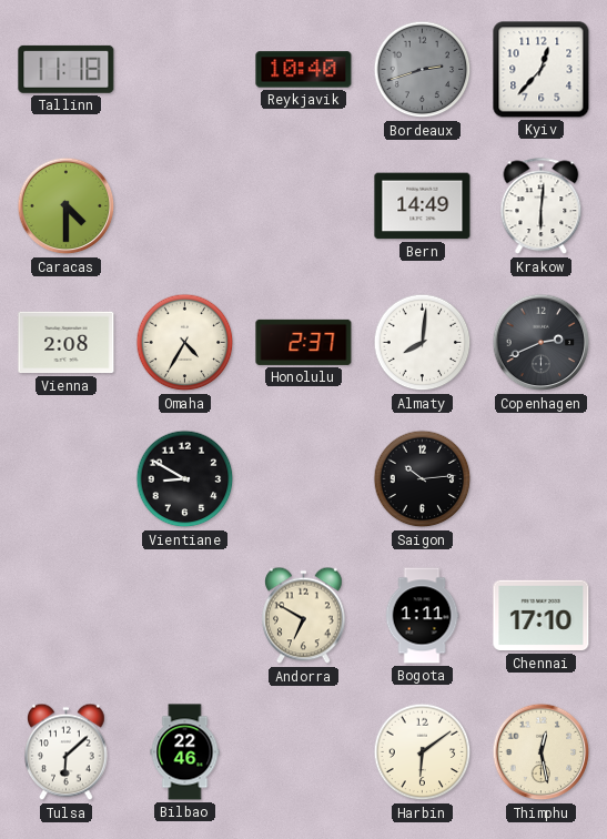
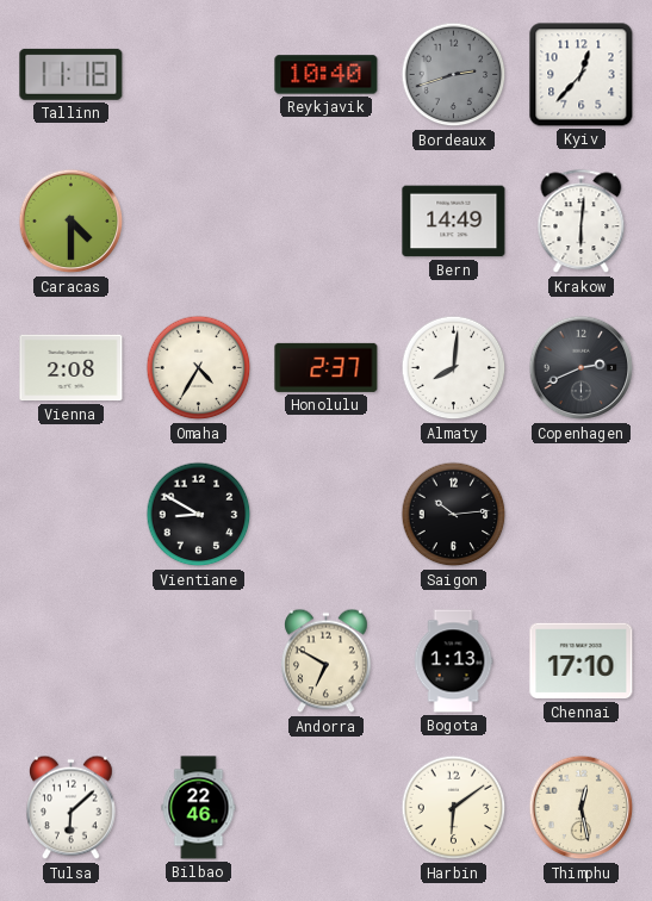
Bogota: 1:11 -> 1:13
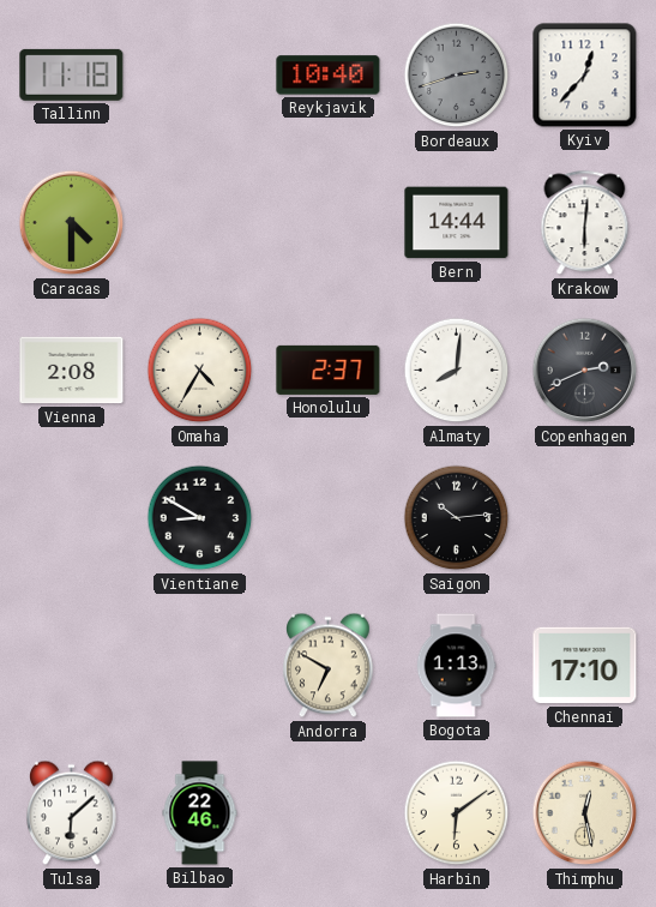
Bern: 14:49 -> 14:44
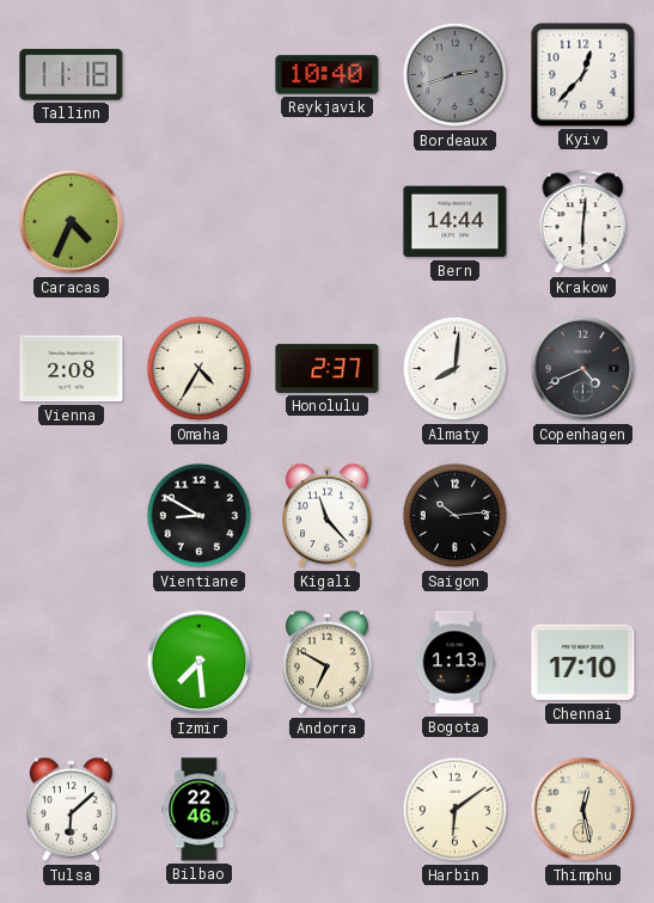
Caracas: 4:30 -> 4:34
Copenhagen: 2:41 -> 4:41
Kigali: none -> 11:23
Izmir: none -> 7:29
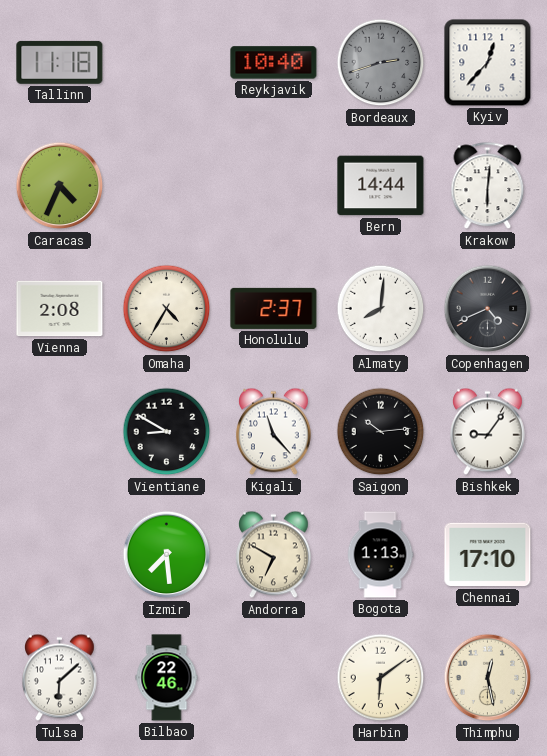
Bishkek: none -> 9:06
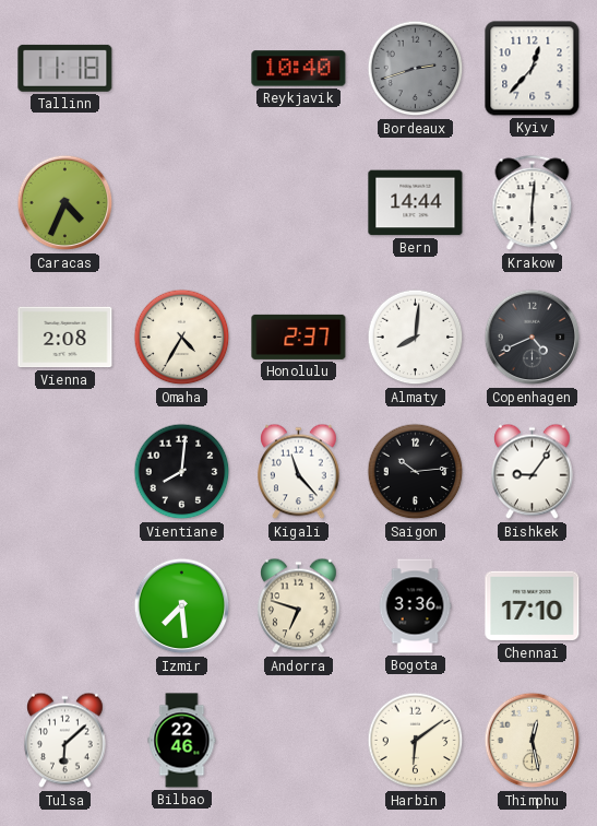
Vientiane: 8:50 -> 8:01
Andorra: 6:50 -> 6:48
Bogota: 1:13 -> 3:36
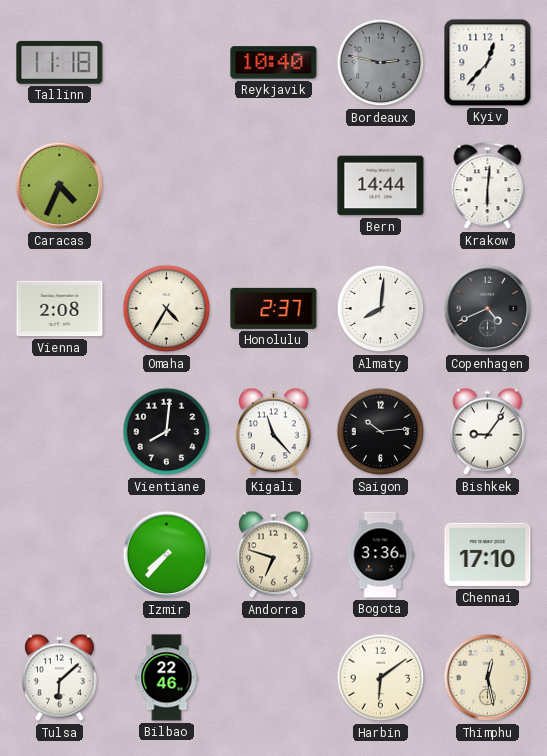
Bordeaux: 2:42 -> 2:47
Izmir: 7:29 -> 7:37
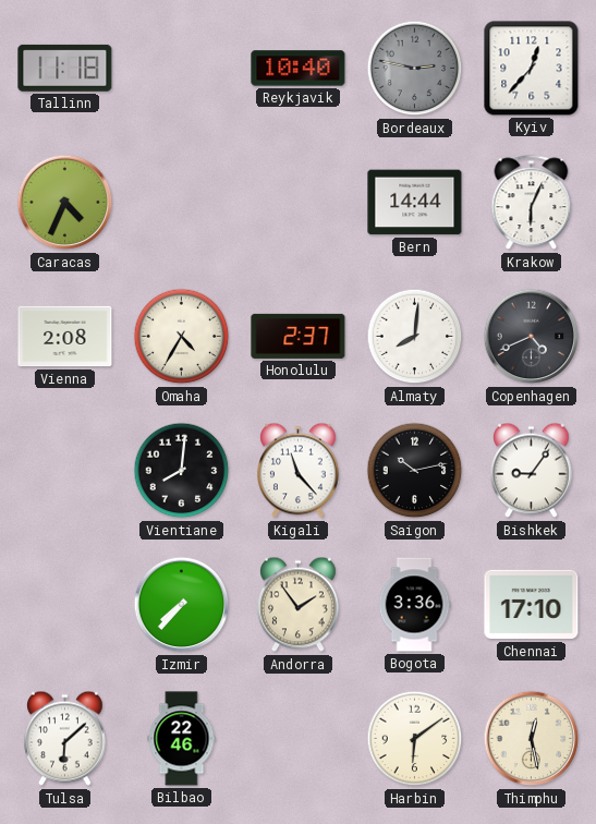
Krakow: 6:01 -> 6:04
Saigon: 10:14 -> 10:13
Andorra: 6:48 -> 1:54
